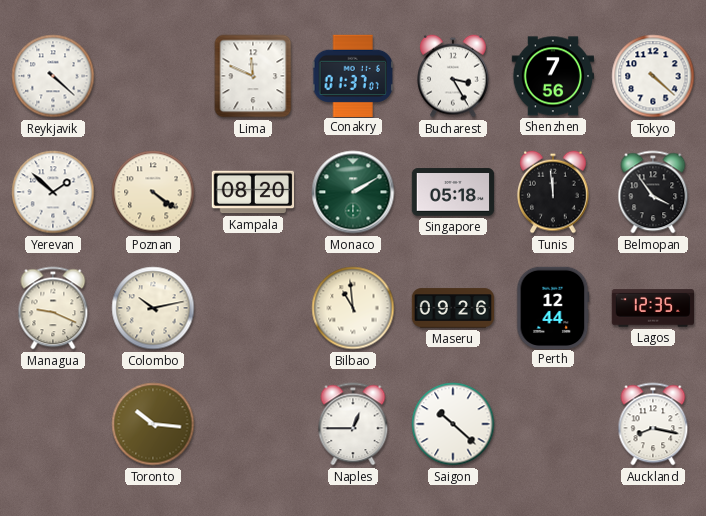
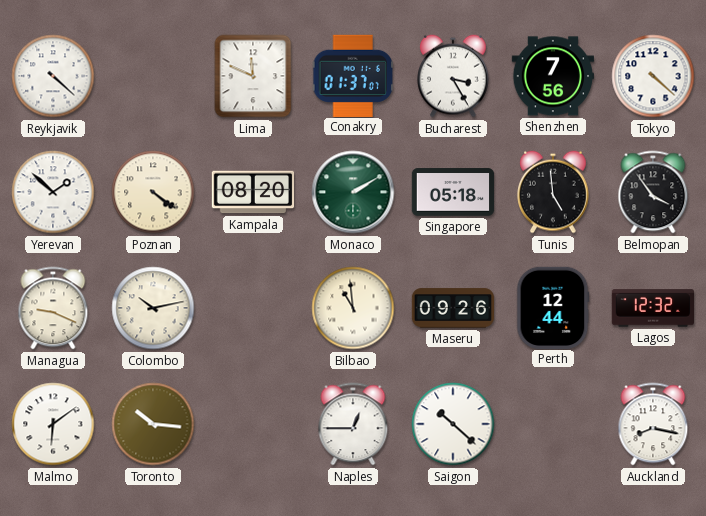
Tunis: 11:59 -> 4:59
Lagos: 12:35 -> 12:32
Malmo: none -> 6:09
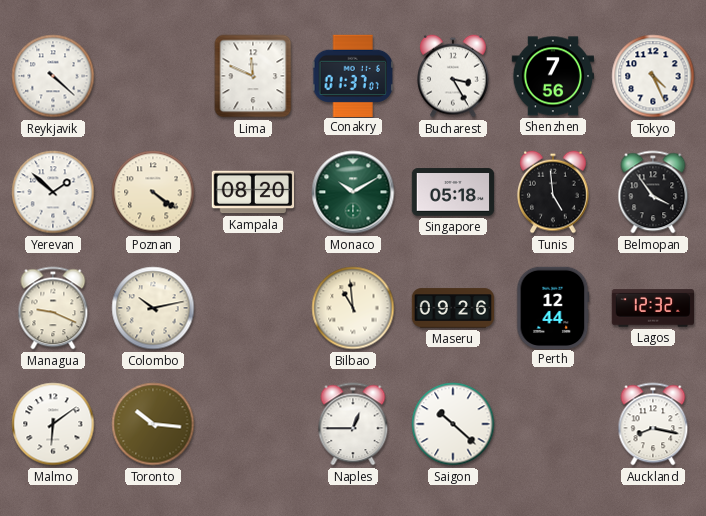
Tokyo: 4:22 -> 4:26
Monaco: 2:10 -> 10:10
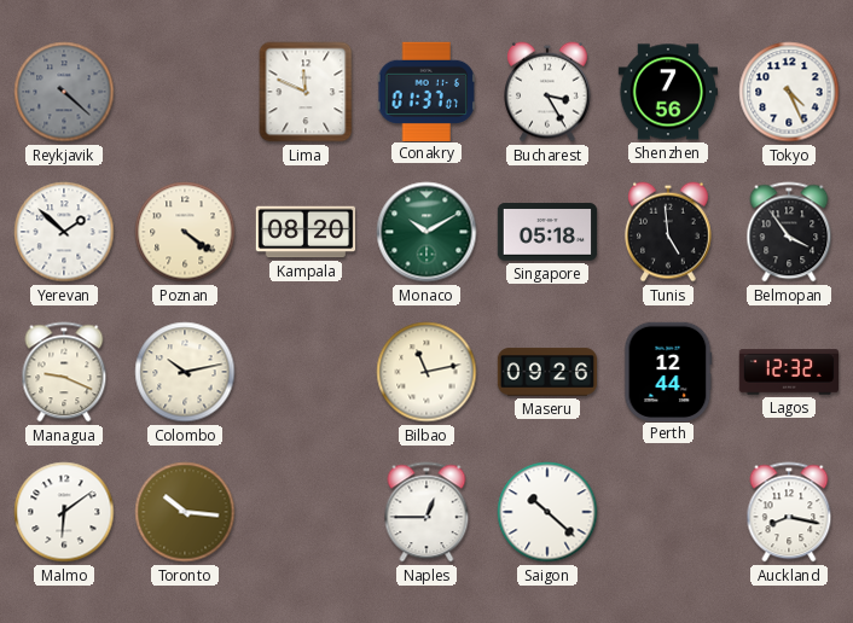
Reykjavik dial: white -> grey
Bilbao: 10:59 -> 11:13
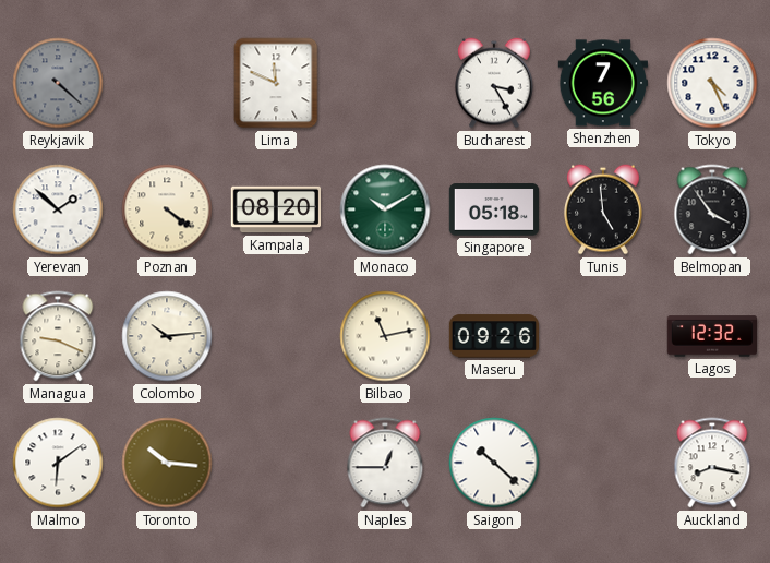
Conakry: 01:37 -> none
Colombo: 10:13 -> 10:14
Perth: 12:44 -> none
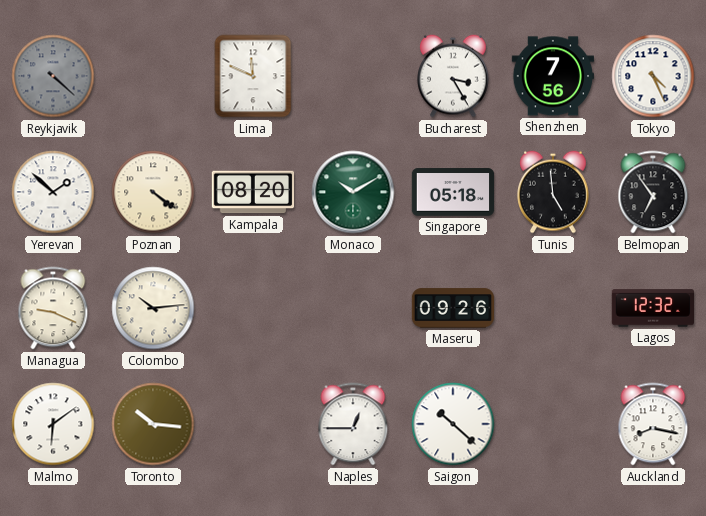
Belmopan: 3:54 -> 6:54
Bilbao: 11:13 -> none
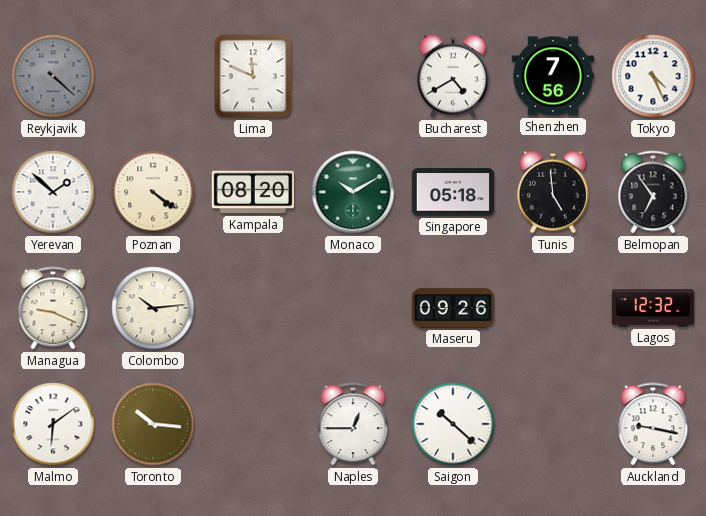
Bucharest: 3:25 -> 4:40
Auckland: 8:17 -> 9:17
